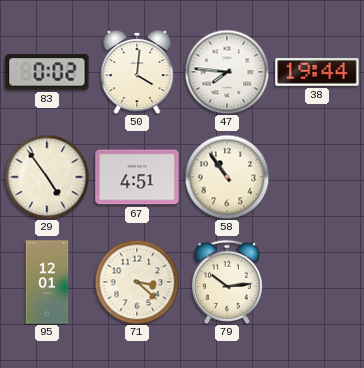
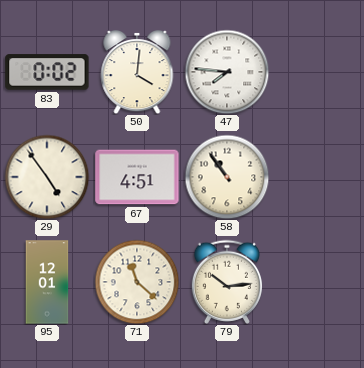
38: 19:44 -> none
71: 3:22 -> 11:22
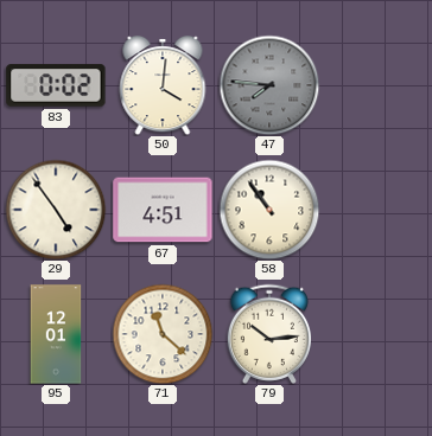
47 dial: white -> grey
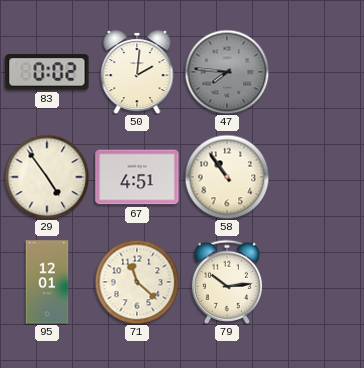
50: 4:01 -> 2:01
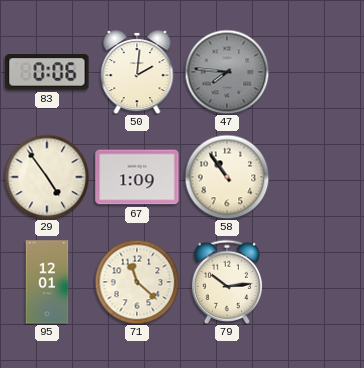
83: 0:02 -> 0:06
67: 4:51 -> 1:09
